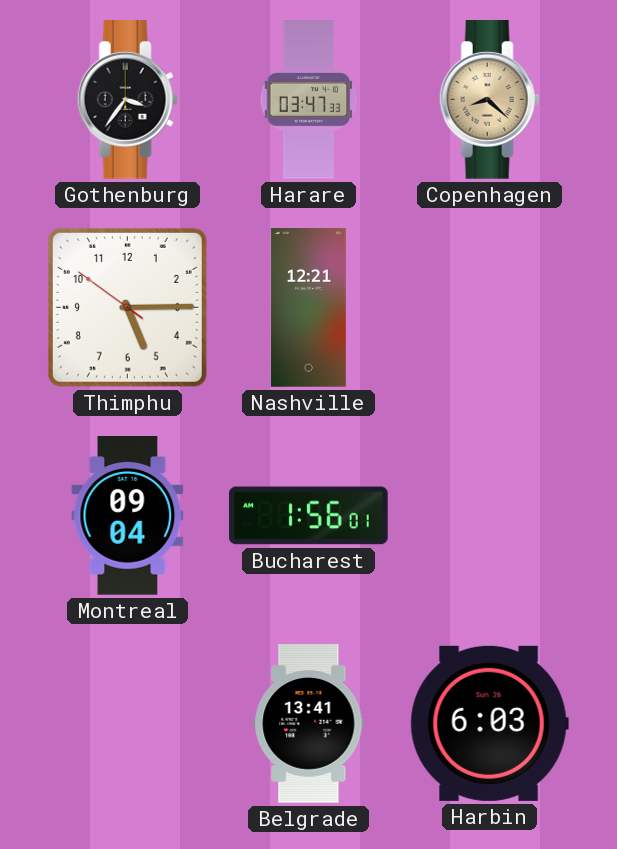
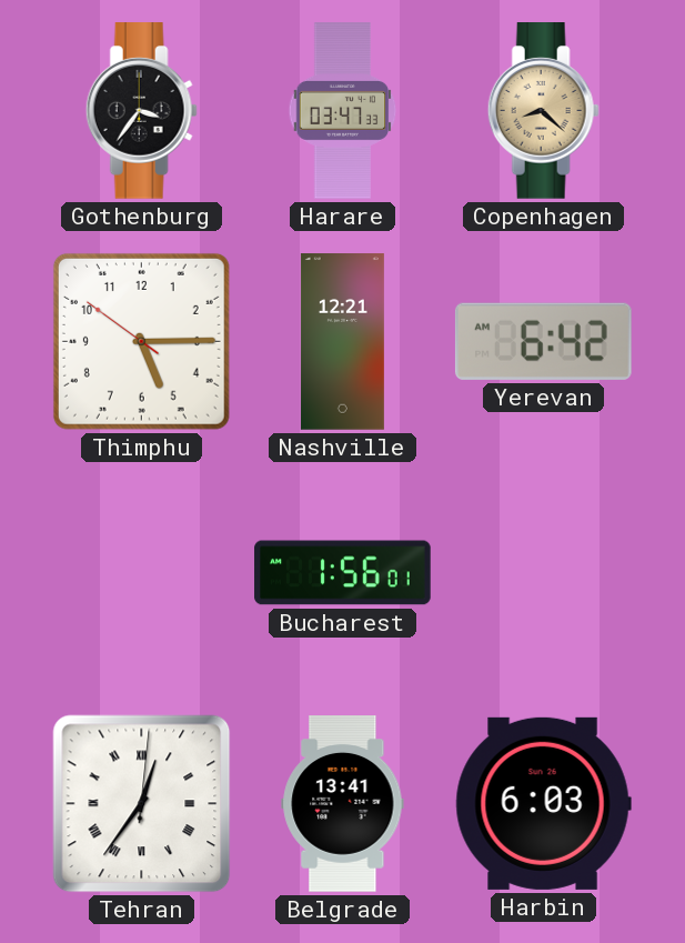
Yerevan: none -> 6:42
Montreal: 09:04 -> none
Tehran: none -> 12:36
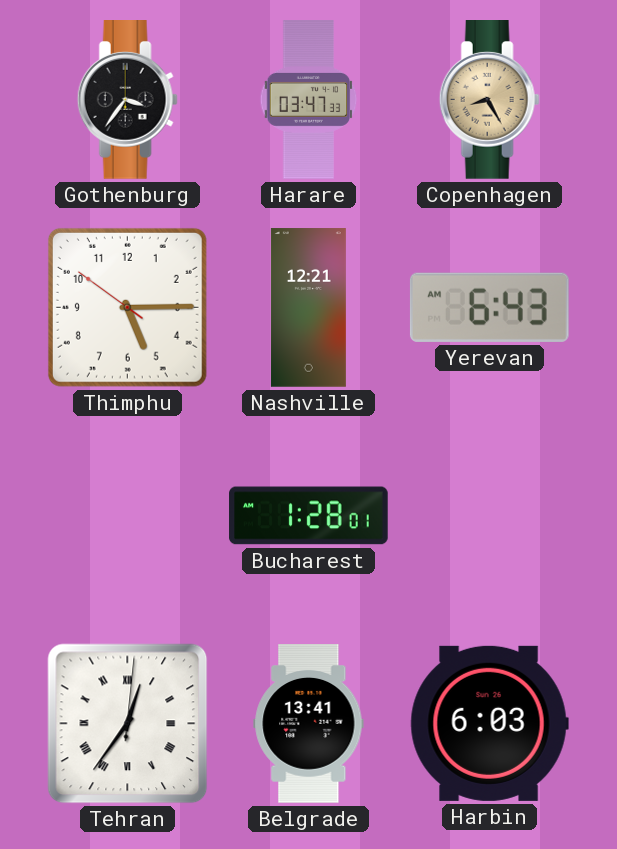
Copenhagen: 8:22 -> 8:25
Yerevan: 6:42 -> 6:43
Bucharest: 1:56 -> 1:28
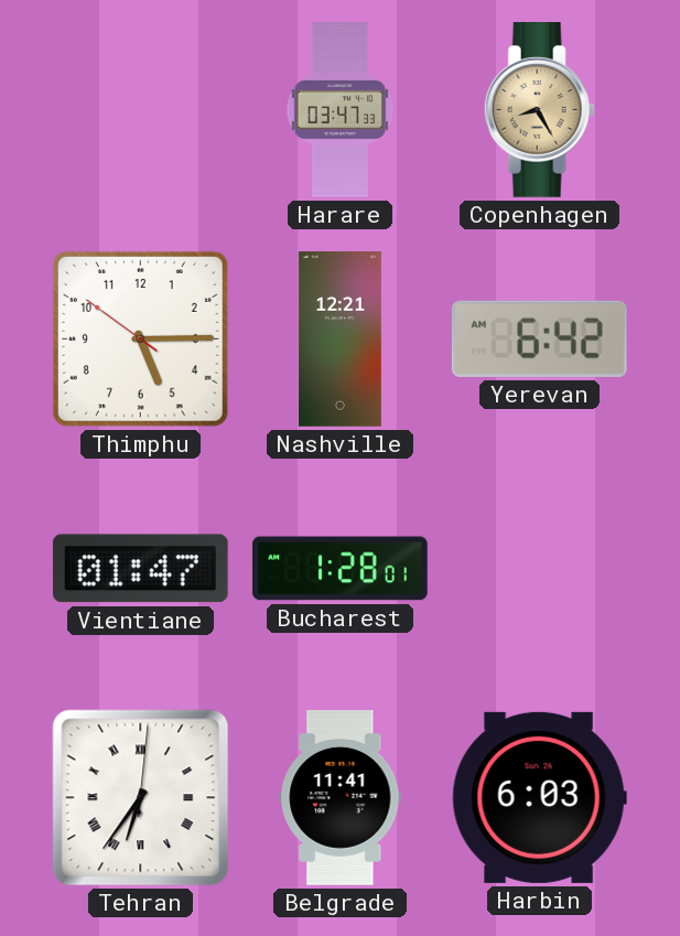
Gothenburg: 3:36 -> none
Yerevan: 6:43 -> 6:42
Vientiane: none -> 01:47
Tehran: 12:36 -> 6:36
Belgrade: 13:41 -> 11:41
